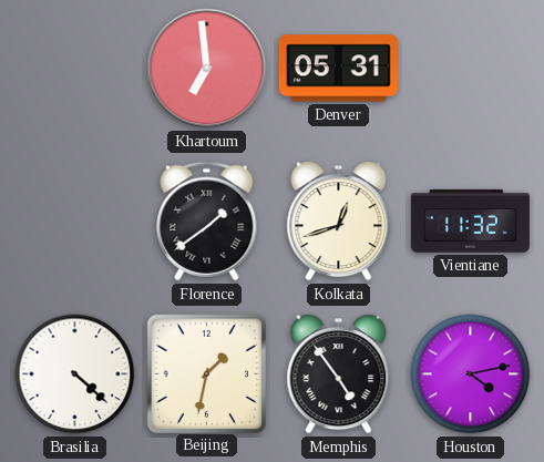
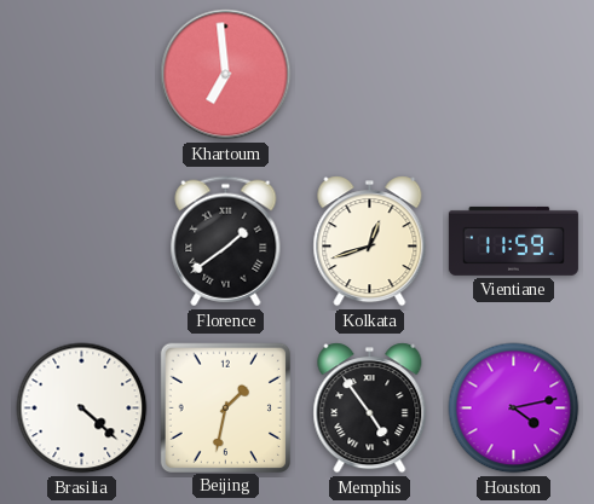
Denver: 05:31 -> none
Vientiane: 11:32 -> 11:59
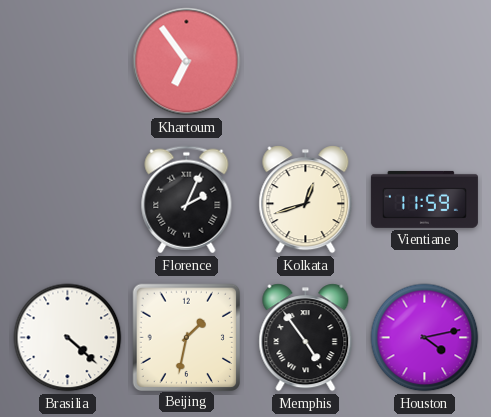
Khartoum: 6:59 -> 6:54
Florence: 1:39 -> 2:04
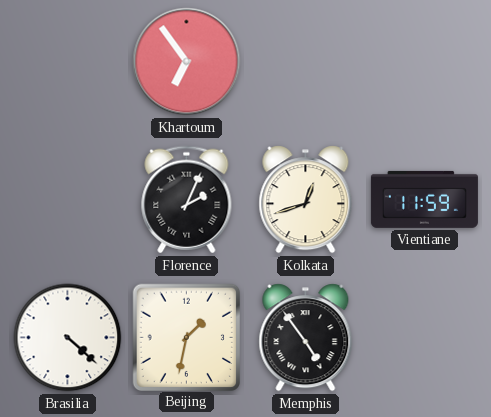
Houston: 4:13 -> none
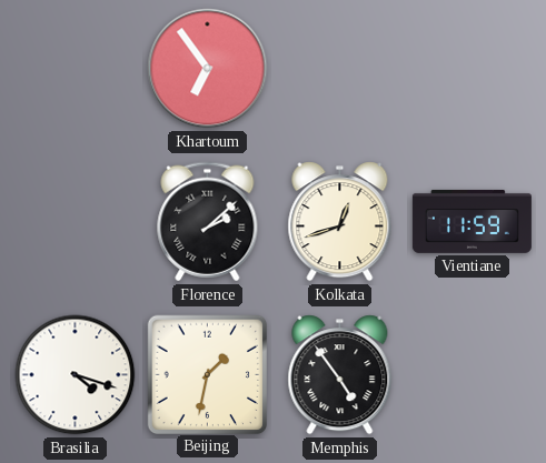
Florence: 2:04 -> 2:08
Brasilia: 4:22 -> 4:18
